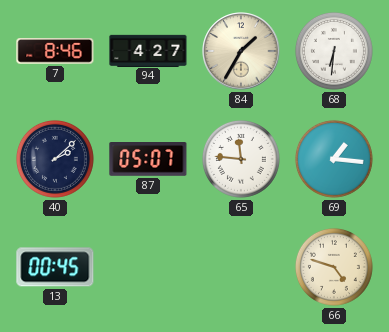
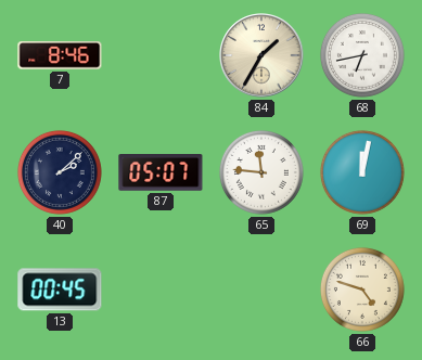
94: 4:27 -> none
68: 6:31 -> 6:43
69: 1:16 -> 12:02
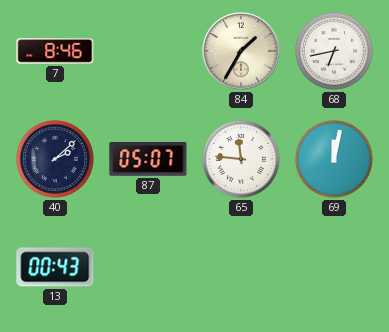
13: 00:45 -> 00:43
66: 4:48 -> none
